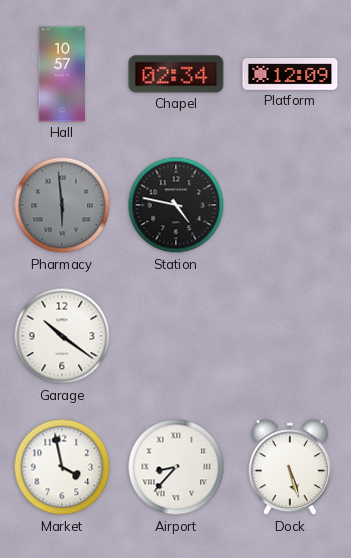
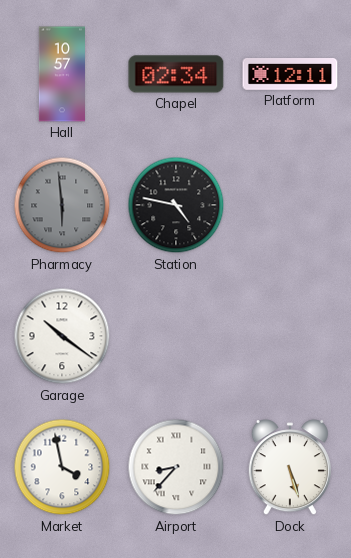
Platform: 12:09 -> 12:11
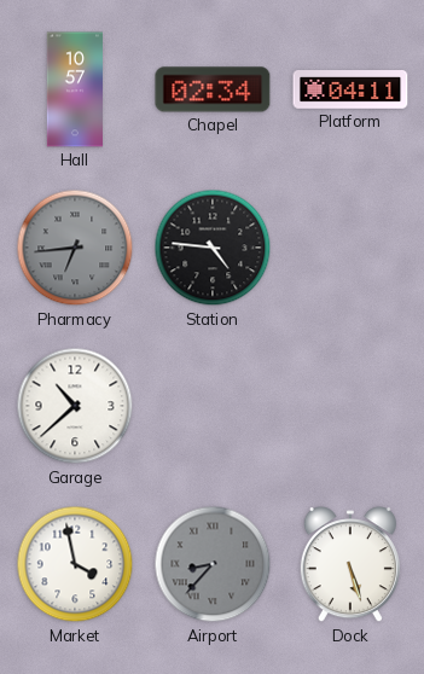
Platform: 12:11 -> 04:11
Pharmacy: 5:59 -> 6:44
Station: 4:47 -> 4:46
Garage: 10:21 -> 10:38
Airport dial: white -> grey
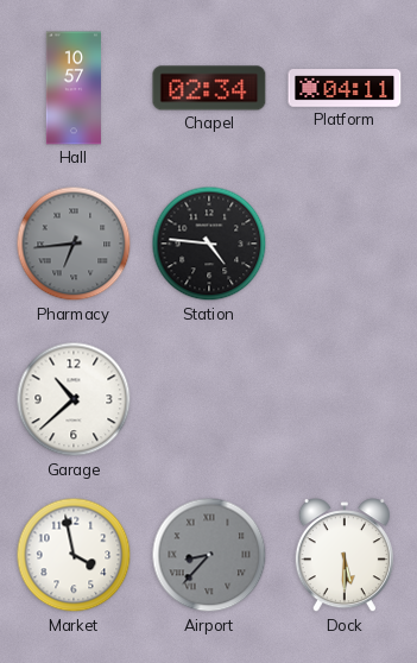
Dock: 5:27 -> 5:30
